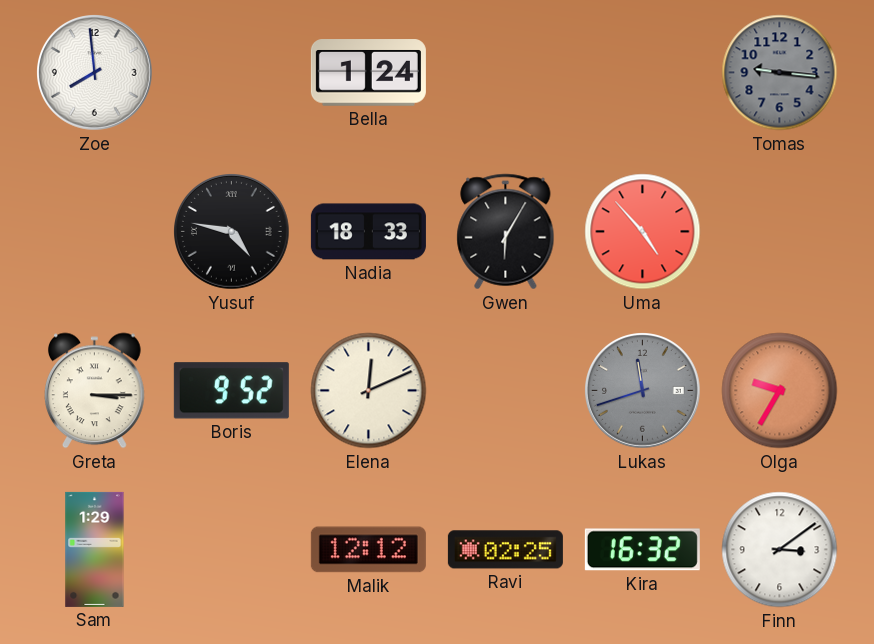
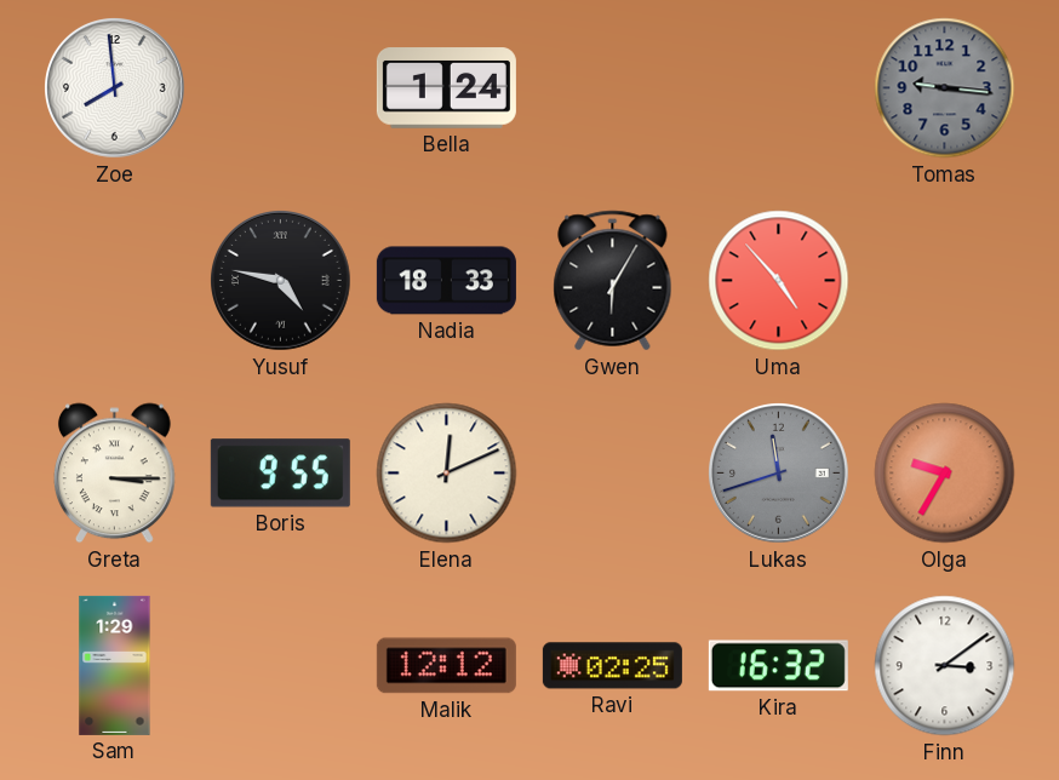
Boris: 9:52 -> 9:55
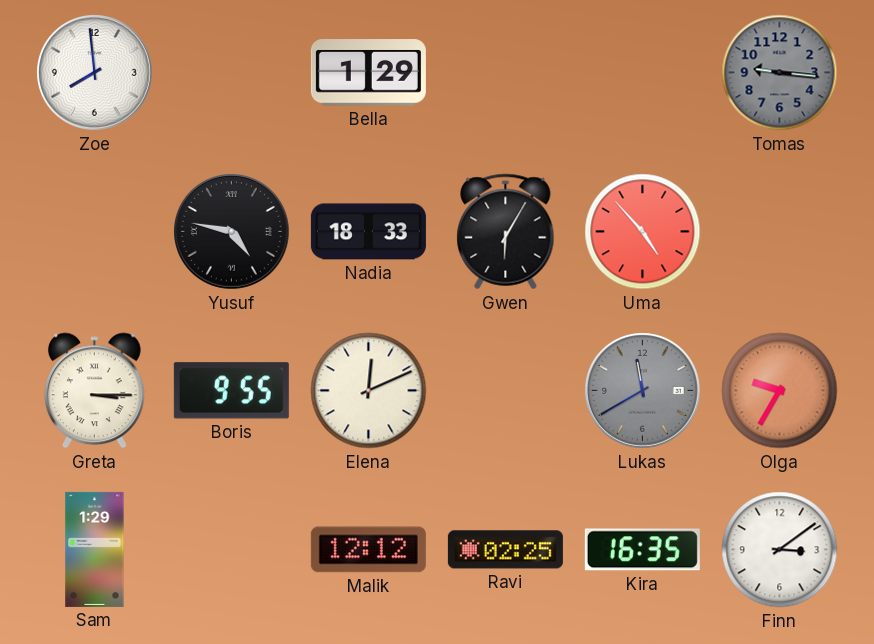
Bella: 1:24 -> 1:29
Lukas: 11:42 -> 11:40
Kira: 16:32 -> 16:35
